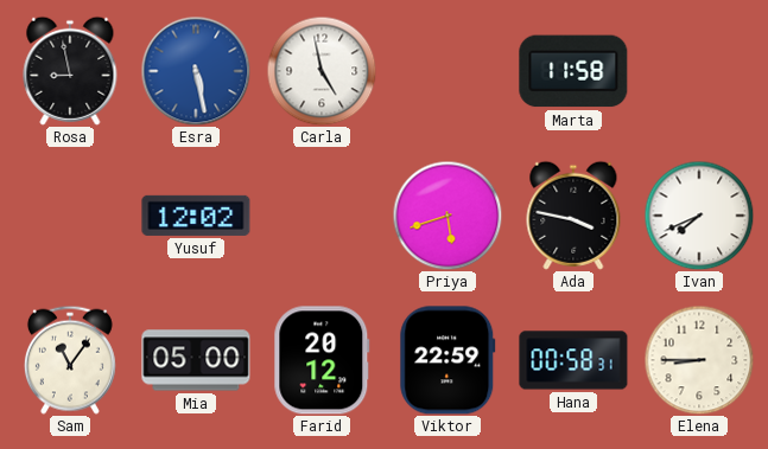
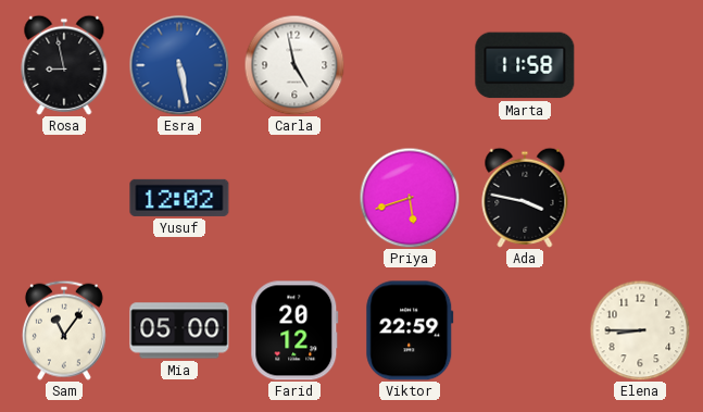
Ivan: 7:41 -> none
Hana: 00:58 -> none
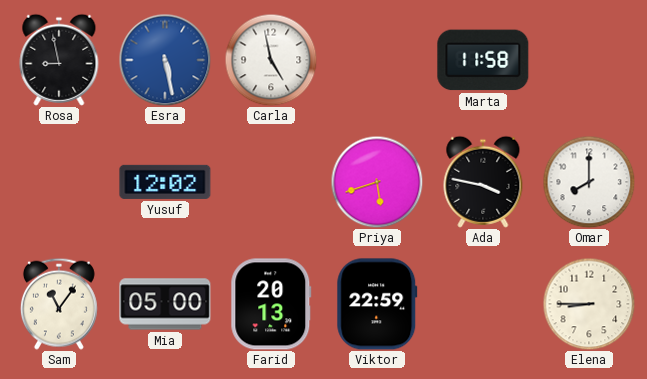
Omar: none -> 8:00
Farid: 20:12 -> 20:13
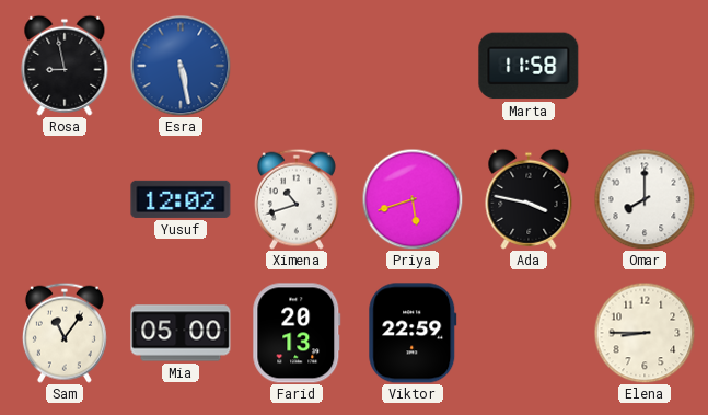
Carla: 4:58 -> none
Ximena: none -> 10:42
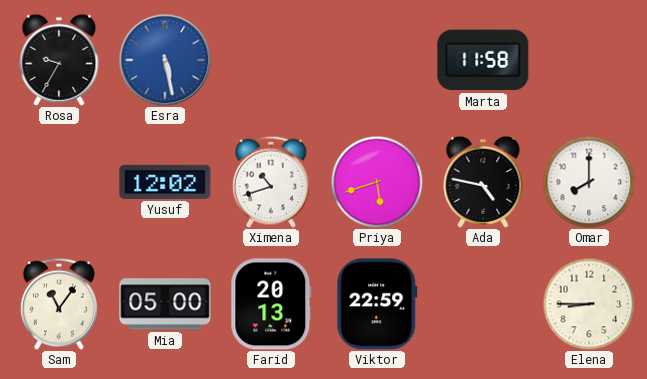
Rosa: 8:58 -> 9:35
Ada: 3:47 -> 4:47
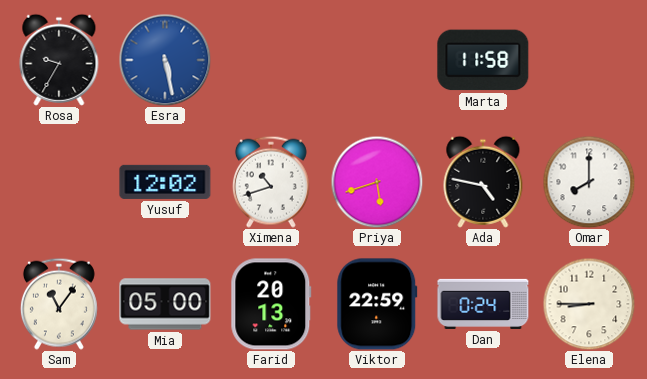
Dan: none -> 0:24
